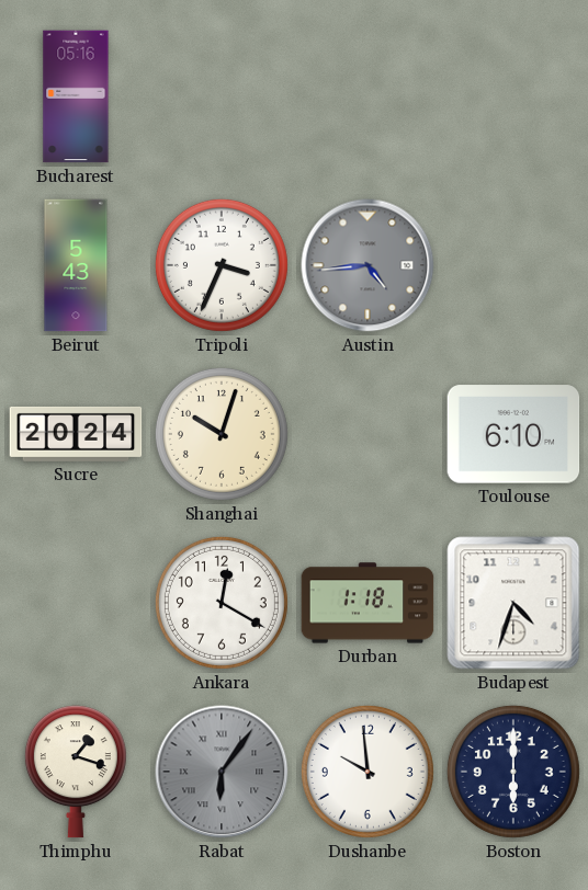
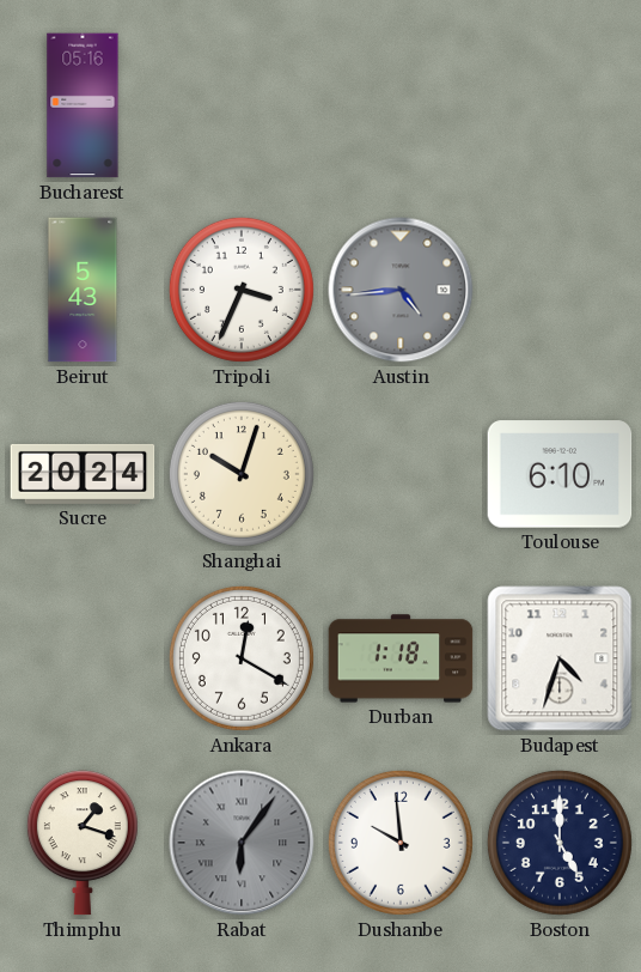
Boston: 6:00 -> 5:00
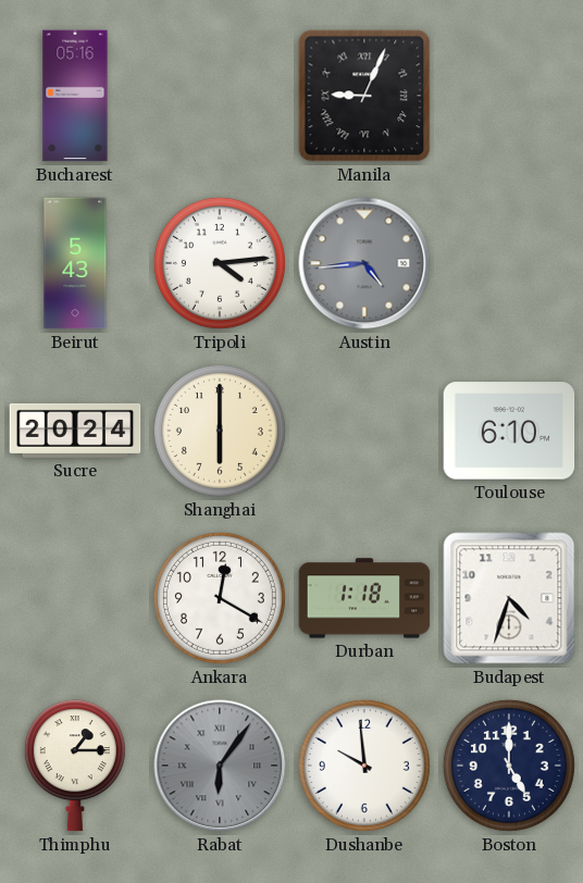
Manila: none -> 9:04
Tripoli: 3:34 -> 4:14
Shanghai: 10:03 -> 6:00
Thimphu: 1:18 -> 1:15
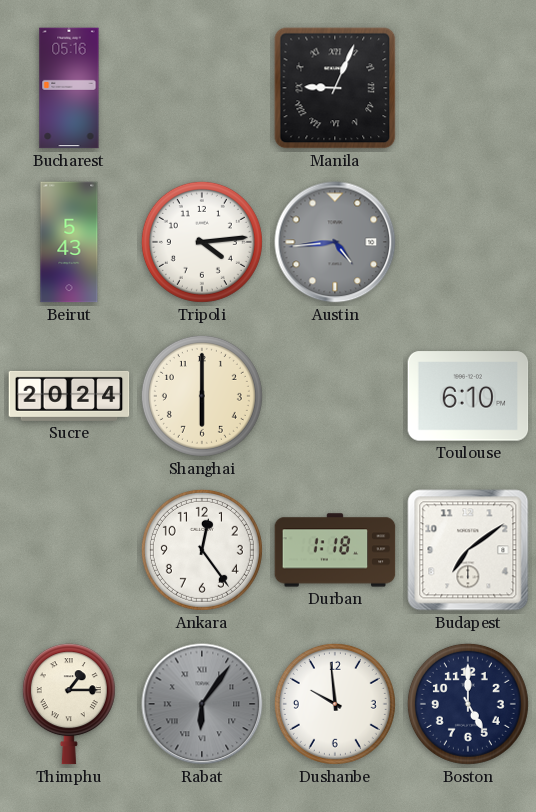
Ankara: 12:20 -> 12:24
Budapest: 4:33 -> 7:09
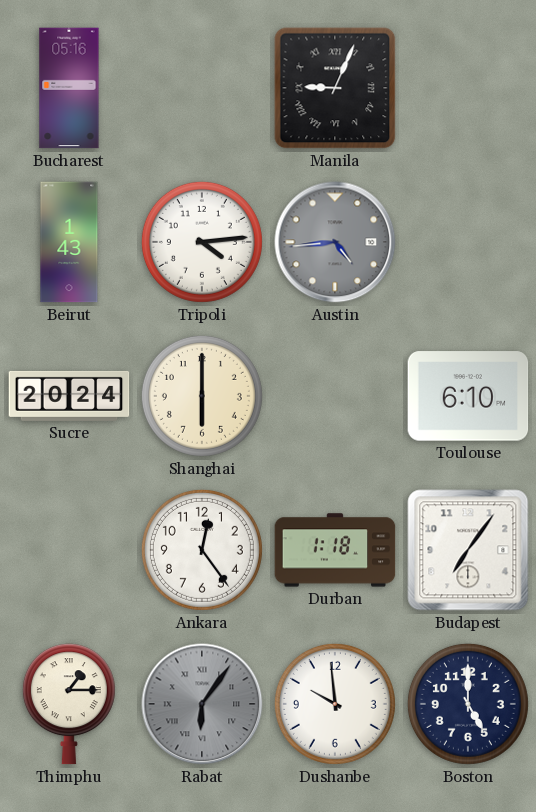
Beirut: 5:43 -> 1:43
Budapest: 7:09 -> 7:06
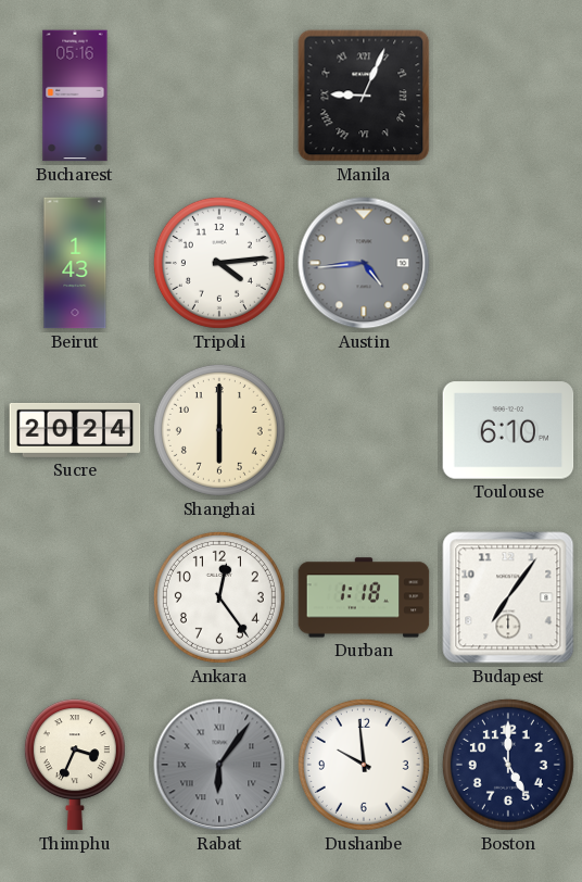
Thimphu: 1:15 -> 3:34
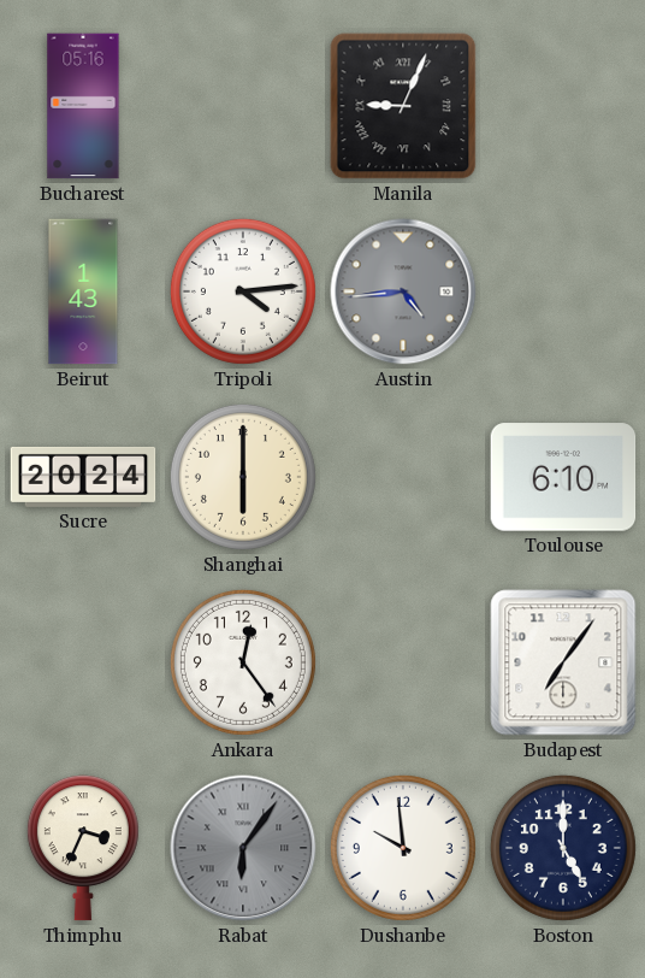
Durban: 1:18 -> none
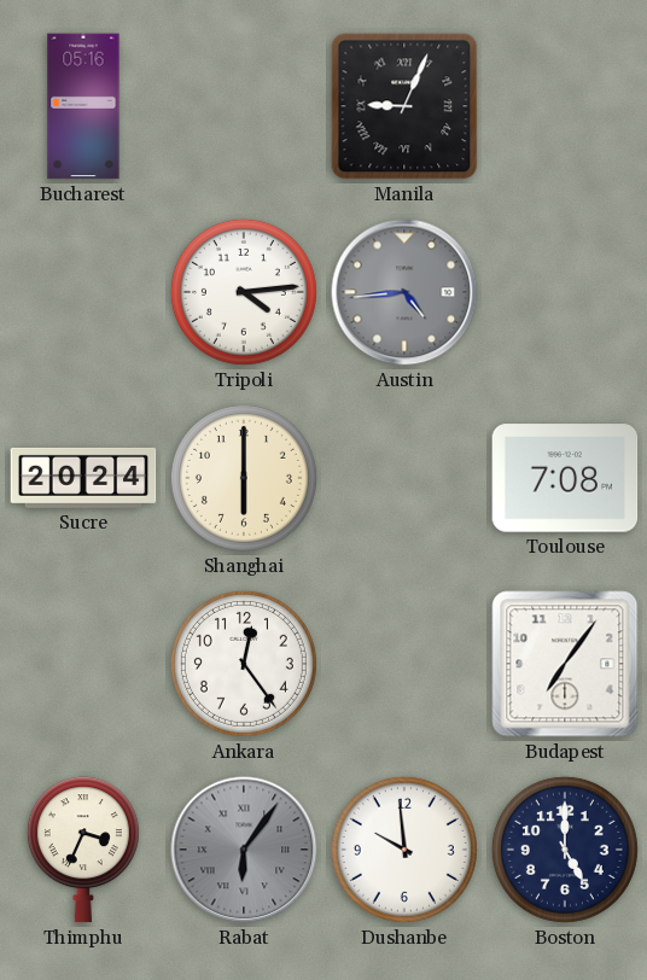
Beirut: 1:43 -> none
Toulouse: 6:10 -> 7:08
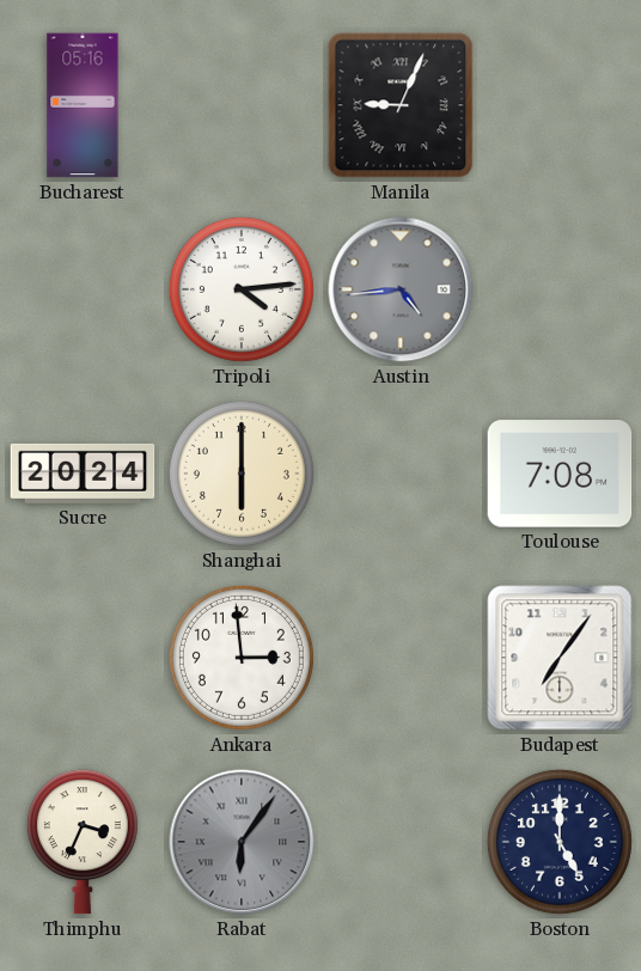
Ankara: 12:24 -> 2:59
Dushanbe: 9:59 -> none
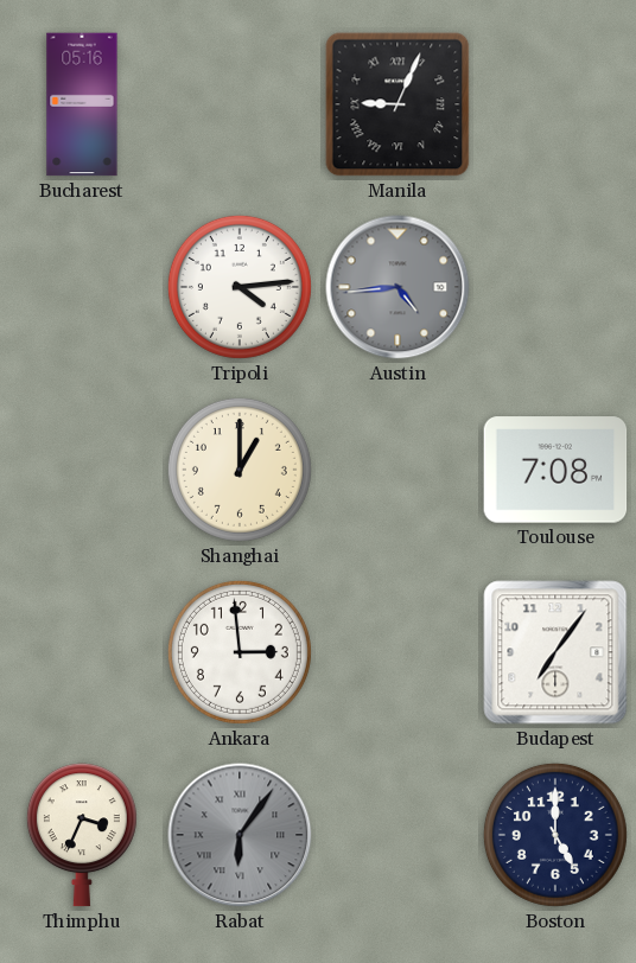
Sucre: 20:24 -> none
Shanghai: 6:00 -> 1:00
